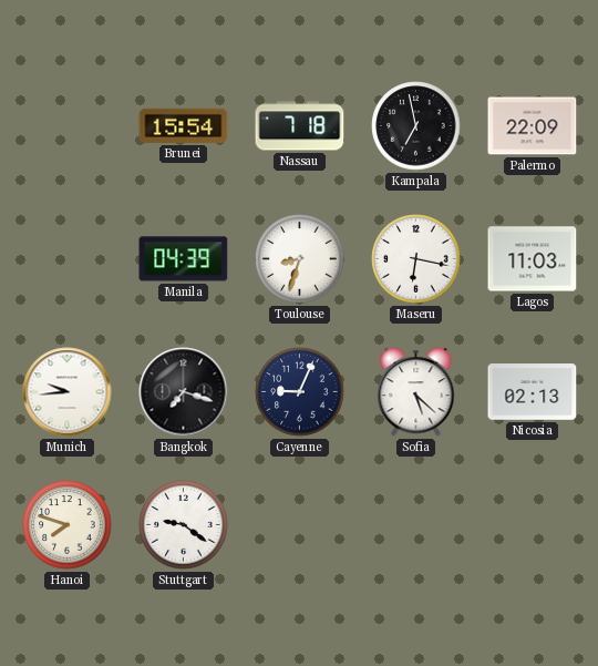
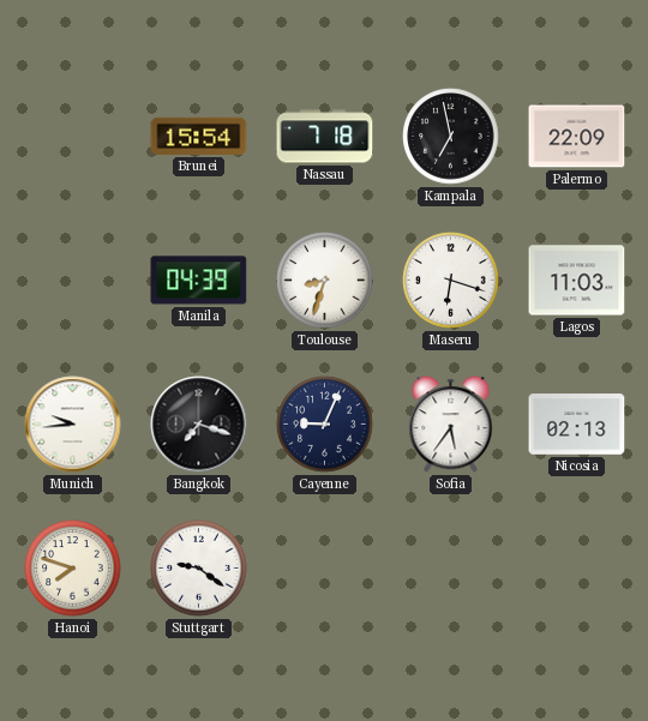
Maseru: 6:17 -> 6:18
Sofia: 5:22 -> 5:36
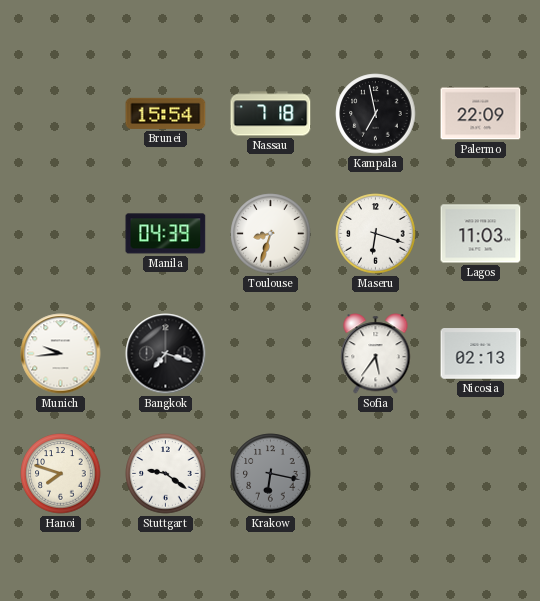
Cayenne: 9:04 -> none
Krakow: none -> 6:17
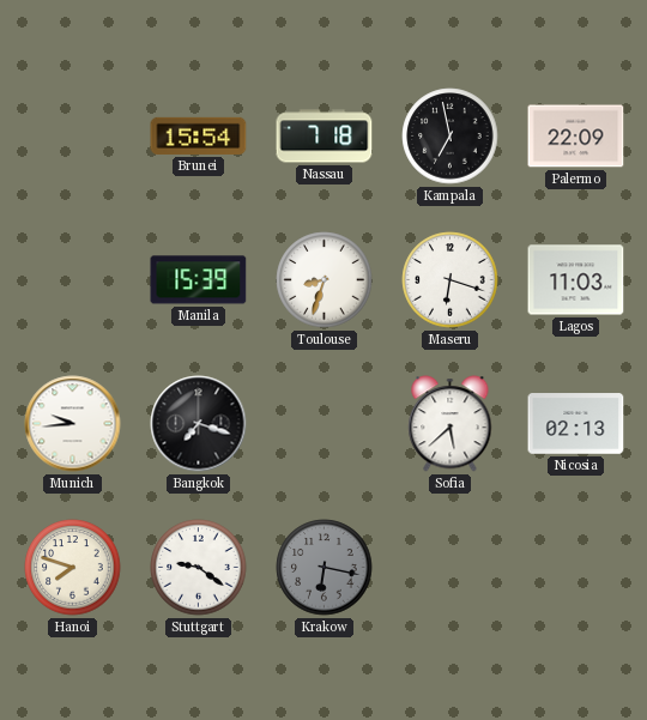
Manila: 04:39 -> 15:39
Sofia: 5:36 -> 5:38
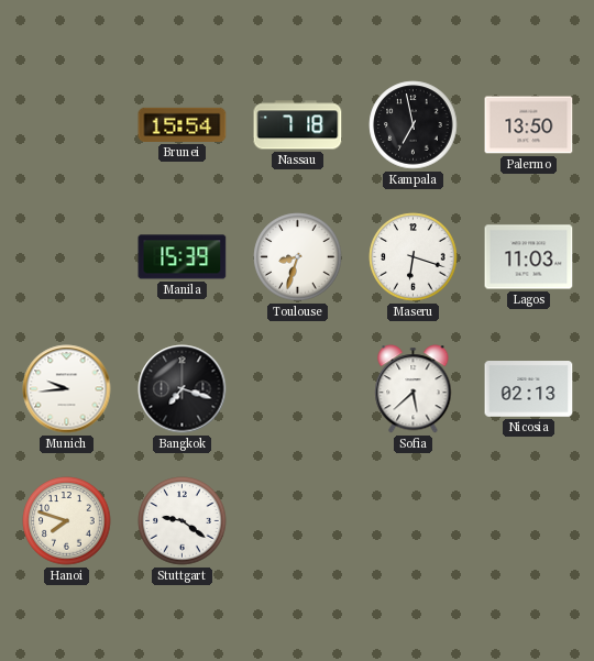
Palermo: 22:09 -> 13:50
Krakow: 6:17 -> none
